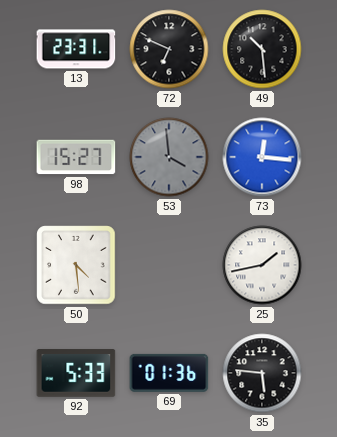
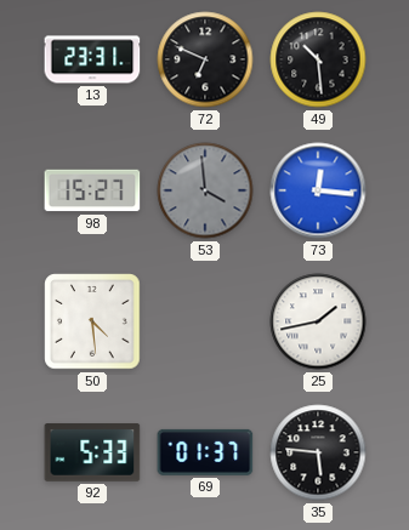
69: 01:36 -> 01:37
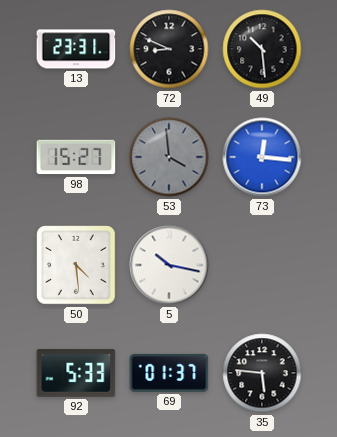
72: 6:49 -> 8:49
5: none -> 10:17
25: 1:43 -> none
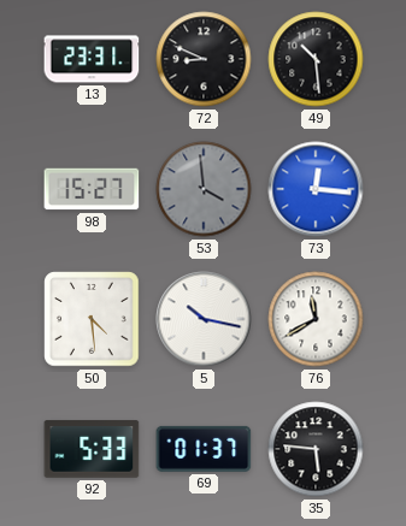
76: none -> 11:40
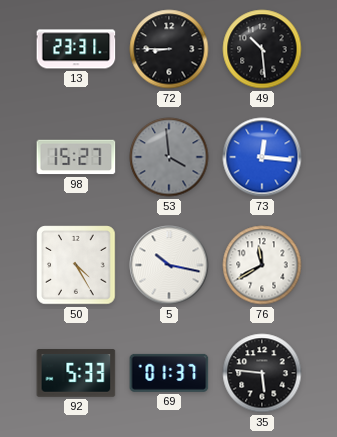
72: 8:49 -> 8:45
50: 4:29 -> 4:25
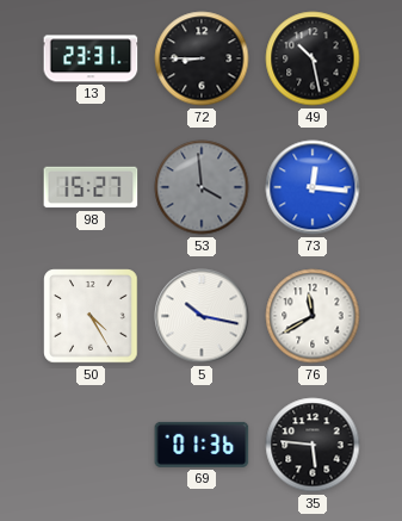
49: 10:29 -> 10:28
92: 5:33 -> none
69: 01:37 -> 01:36
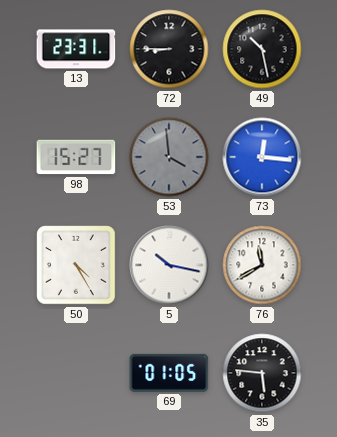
69: 01:36 -> 01:05
